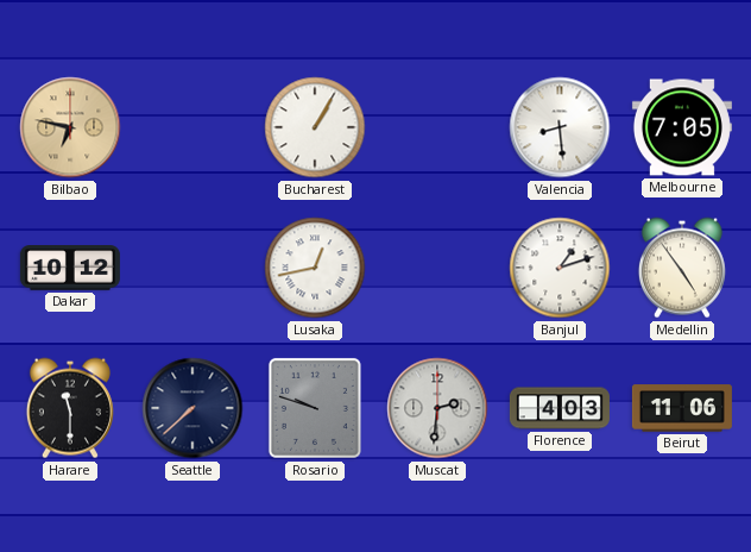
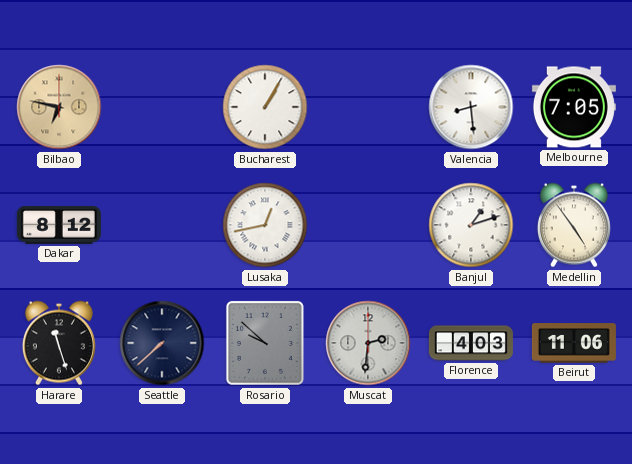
Dakar: 10:12 -> 8:12
Harare: 11:30 -> 11:27
Rosario: 9:48 -> 9:52
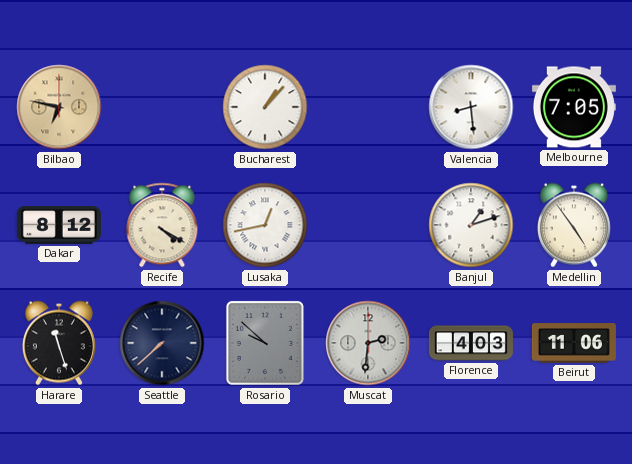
Bucharest: 1:05 -> 1:07
Recife: none -> 4:20
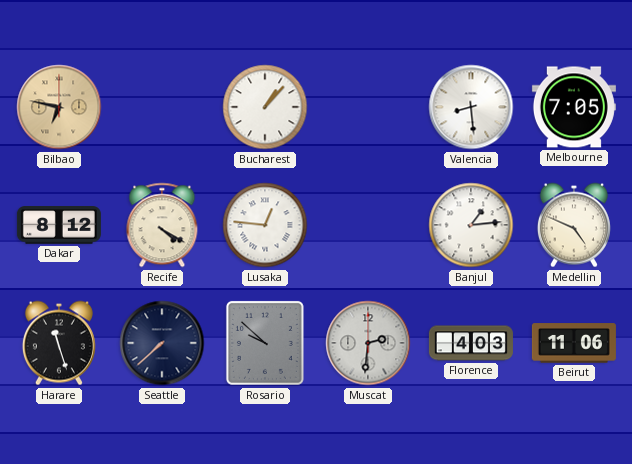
Lusaka: 12:43 -> 12:46
Banjul: 1:12 -> 1:14
Medellin: 4:54 -> 4:49
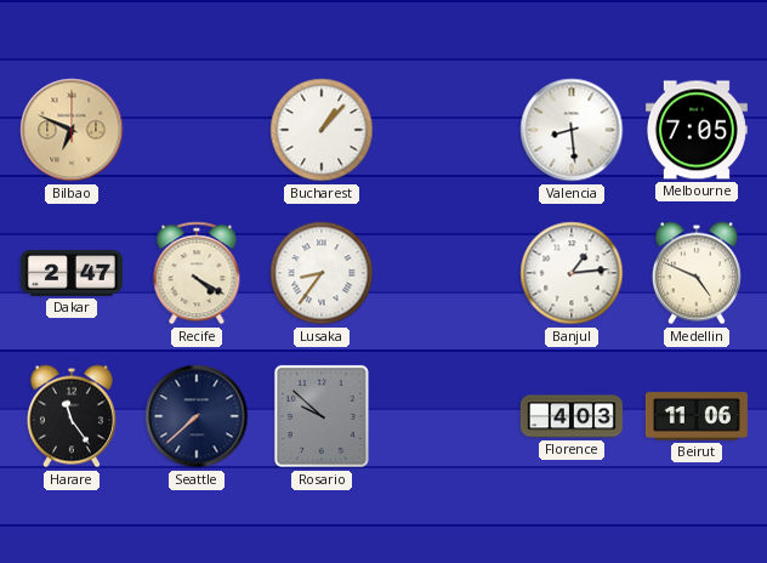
Bilbao: 6:47 -> 6:49
Dakar: 8:12 -> 2:47
Lusaka: 12:46 -> 8:36
Harare: 11:27 -> 11:24
Muscat: 2:31 -> none
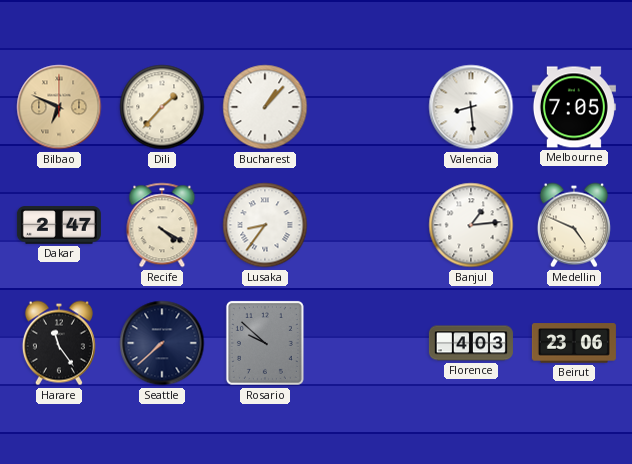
Dili: none -> 1:37
Beirut: 11:06 -> 23:06
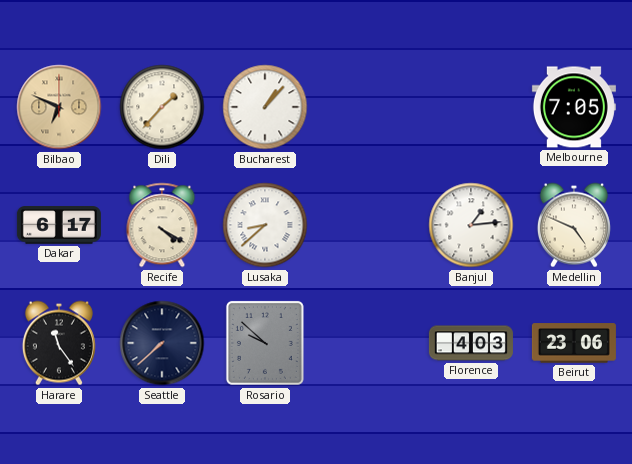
Valencia: 8:29 -> none
Dakar: 2:47 -> 6:17
Lusaka: 8:36 -> 8:38
